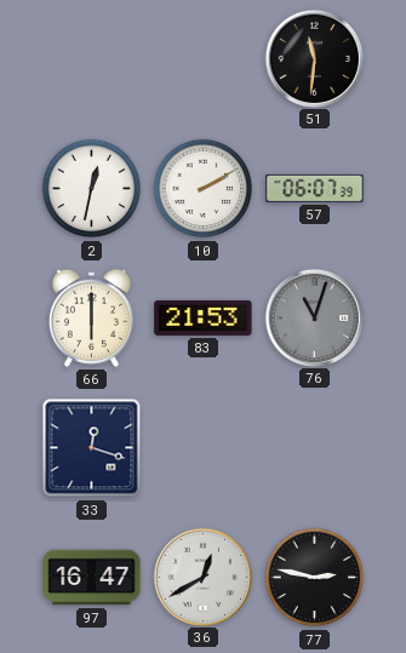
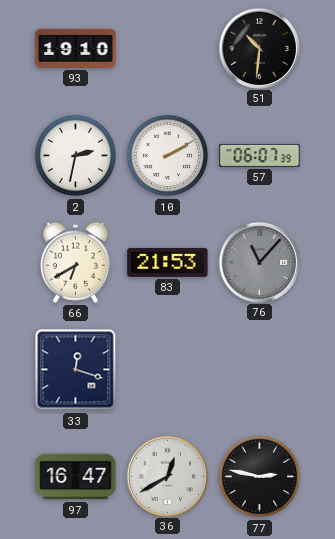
93: none -> 19:10
51: 11:31 -> 10:31
2: 12:32 -> 2:32
66: 6:00 -> 6:40
76: 11:03 -> 11:07
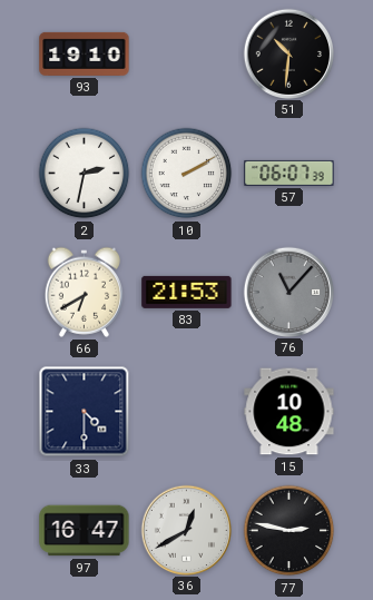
33: 12:18 -> 4:30
15: none -> 10:48
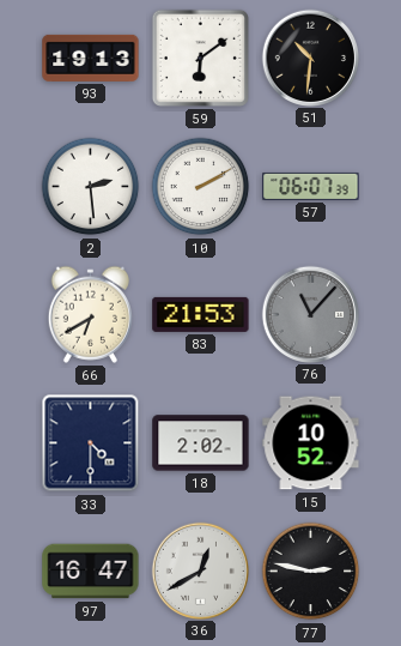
93: 19:10 -> 19:13
59: none -> 6:09
2: 2:32 -> 2:29
18: none -> 2:02
15: 10:48 -> 10:52
